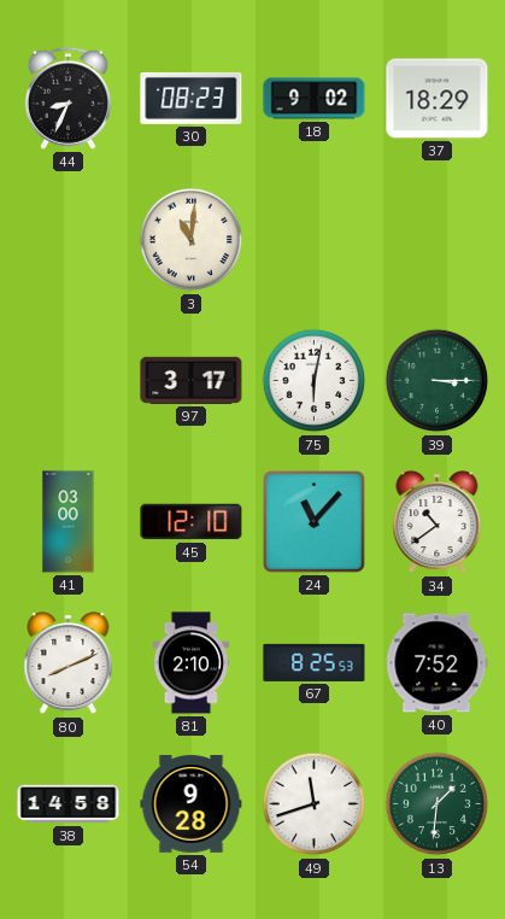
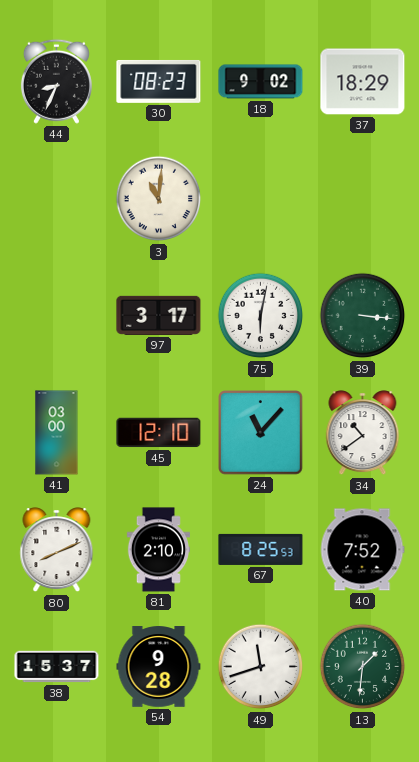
39: 3:15 -> 3:16
38: 14:58 -> 15:37
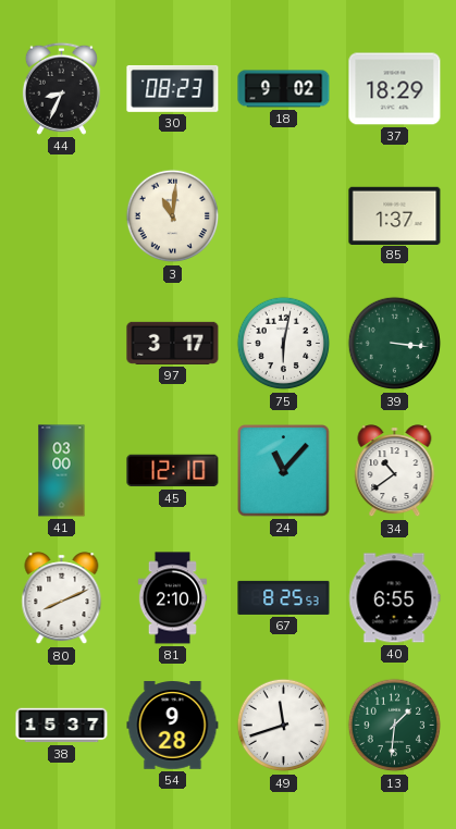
85: none -> 1:37
40: 7:52 -> 6:55
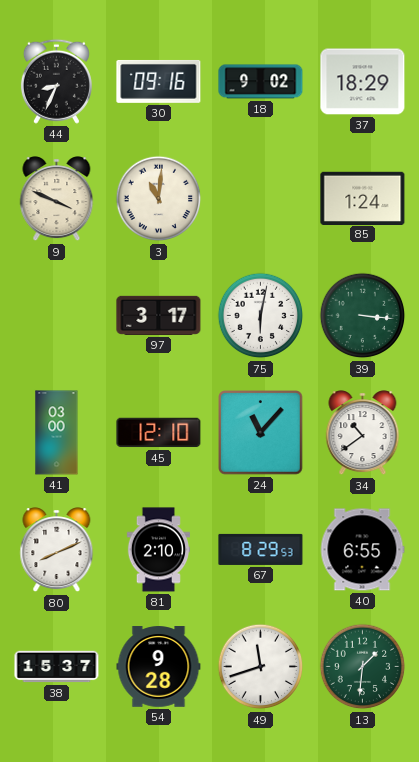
30: 08:23 -> 09:16
9: none -> 3:49
85: 1:37 -> 1:24
67: 8:25 -> 8:29
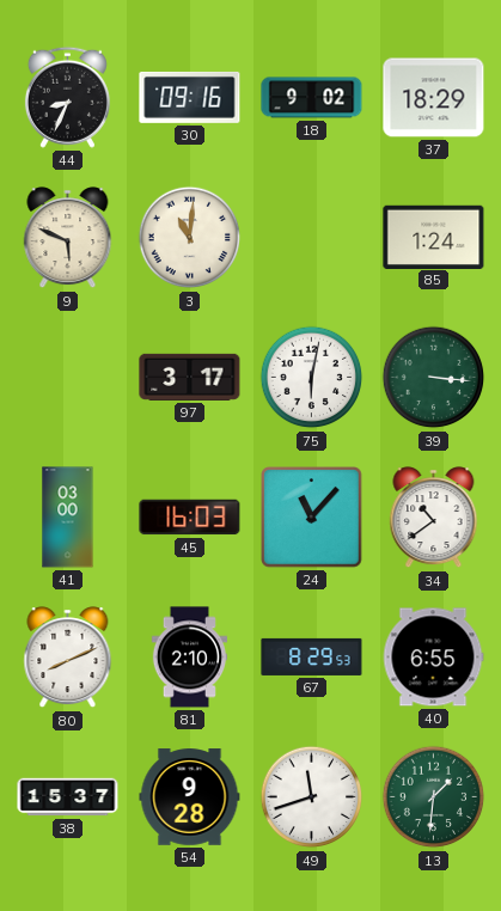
9: 3:49 -> 5:49
45: 12:10 -> 16:03
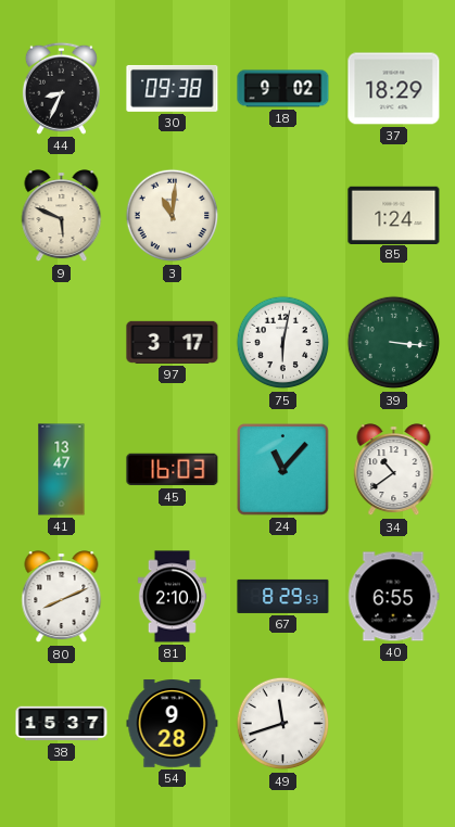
30: 09:16 -> 09:38
41: 03:00 -> 13:47
13: 1:31 -> none
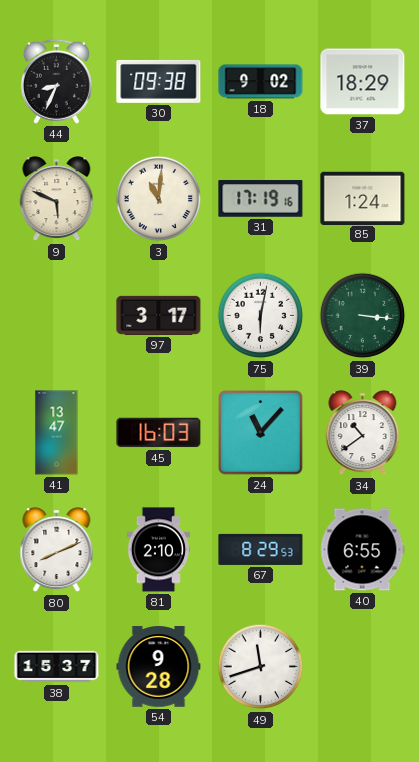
31: none -> 17:19
